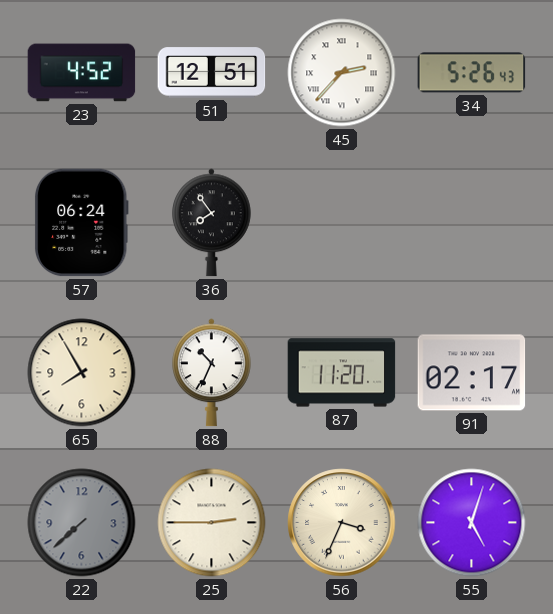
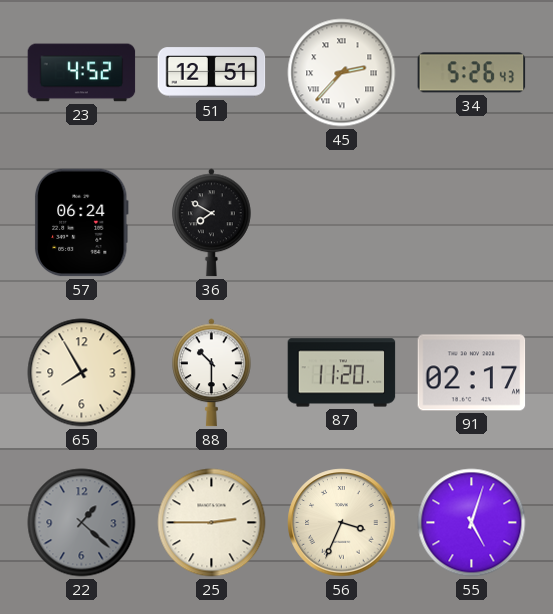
36: 7:54 -> 7:50
88: 10:34 -> 10:30
22: 7:38 -> 1:22
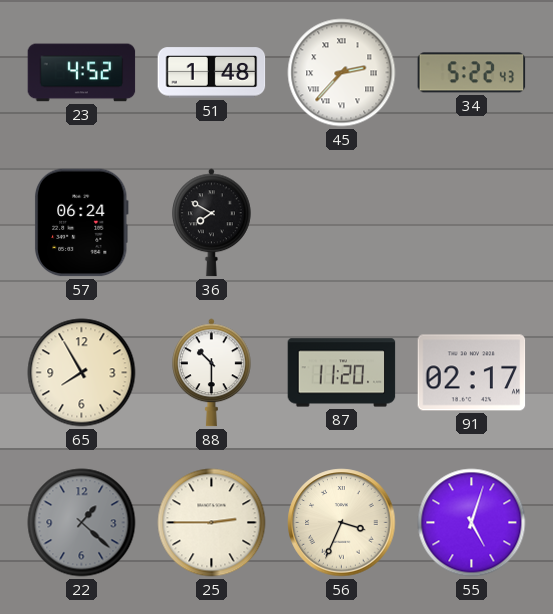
51: 12:51 -> 1:48
34: 5:26 -> 5:22
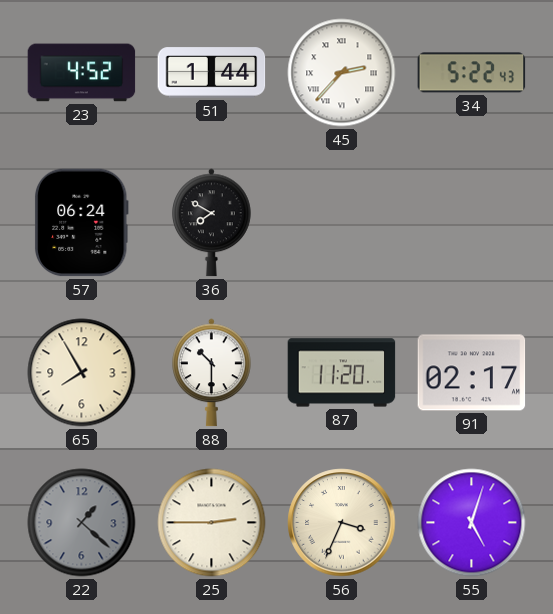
51: 1:48 -> 1:44
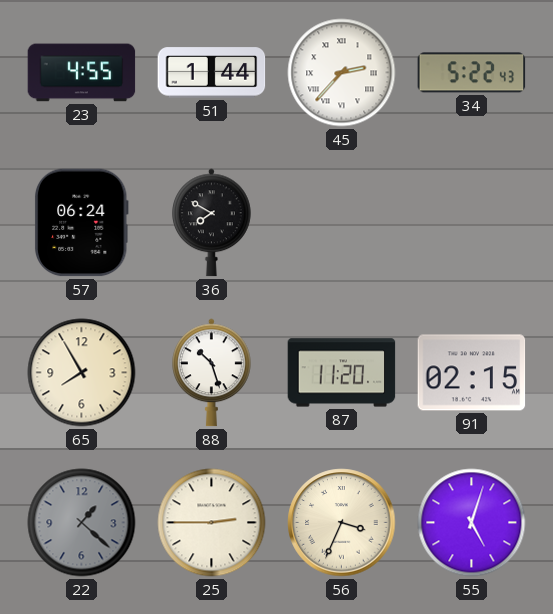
23: 4:52 -> 4:55
88: 10:30 -> 10:27
91: 02:17 -> 02:15
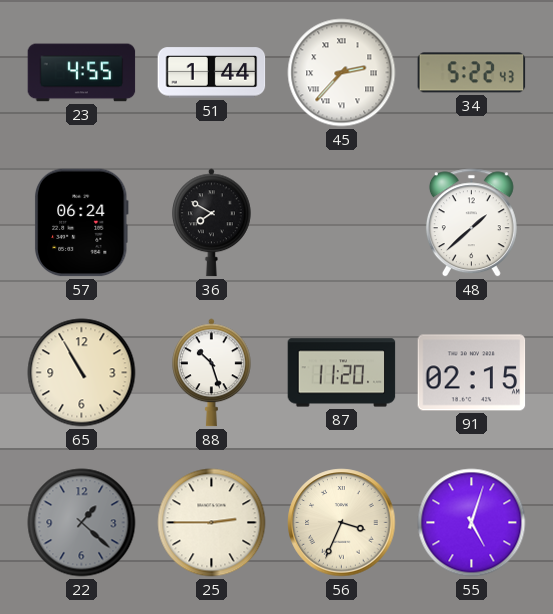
48: none -> 1:38
65: 7:55 -> 10:55
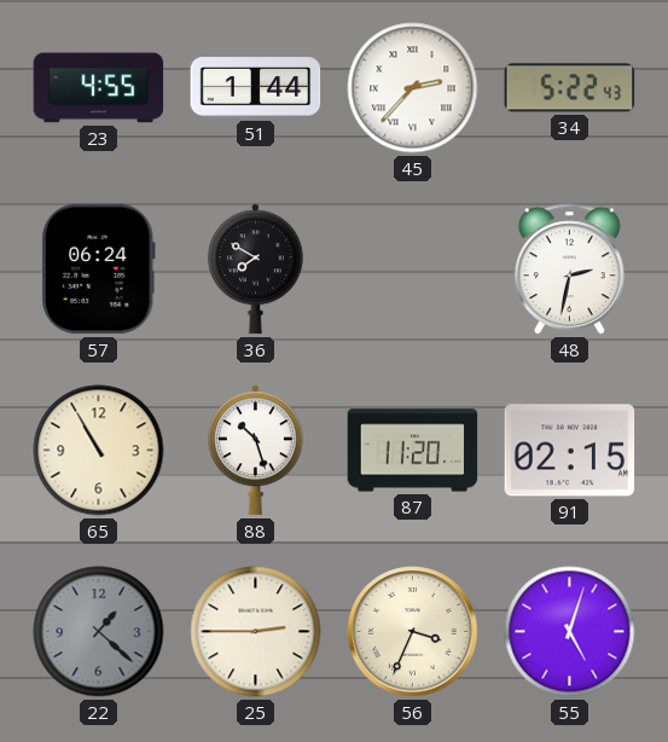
48: 1:38 -> 2:32
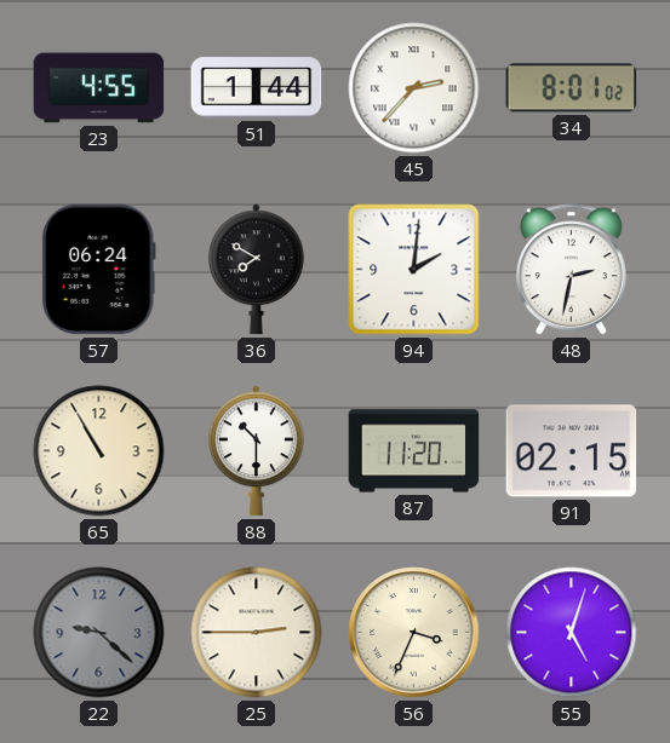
34: 5:22 -> 8:01
94: none -> 2:01
88: 10:27 -> 10:30
22: 1:22 -> 9:22
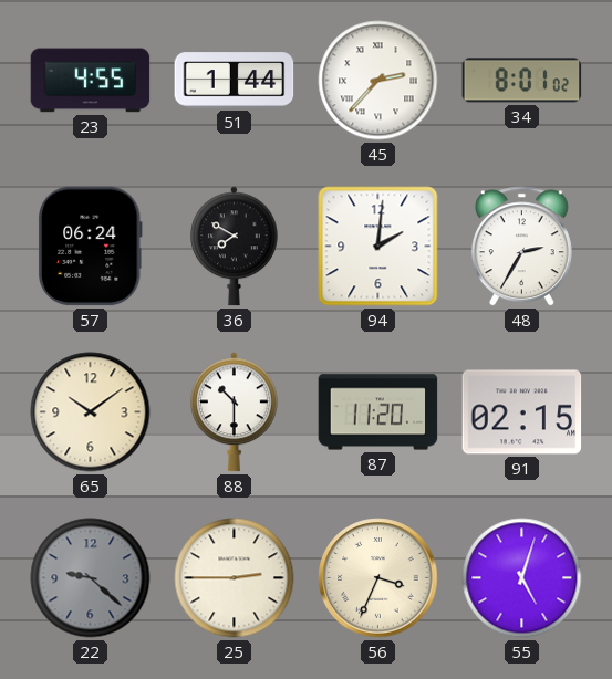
48: 2:32 -> 2:35
65: 10:55 -> 10:09
